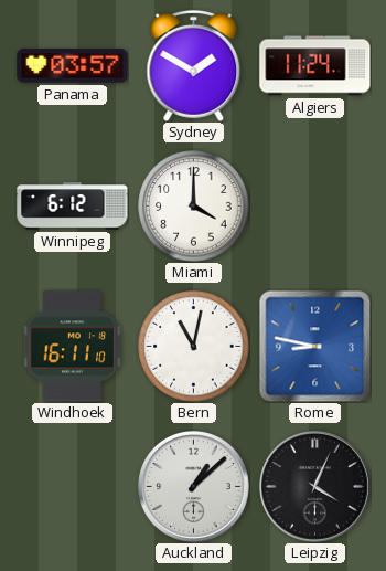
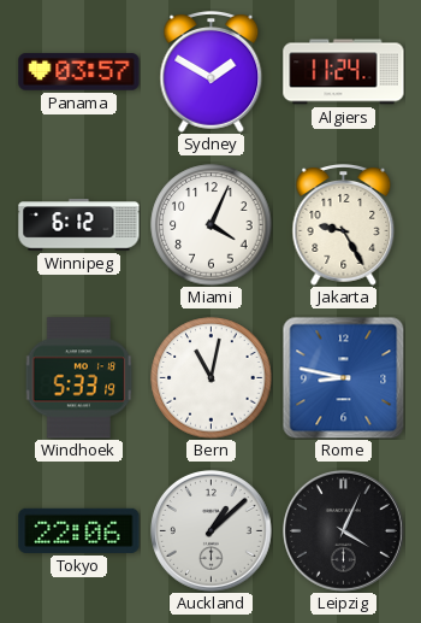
Miami: 4:00 -> 4:04
Jakarta: none -> 9:25
Windhoek: 16:11 -> 5:33
Tokyo: none -> 22:06
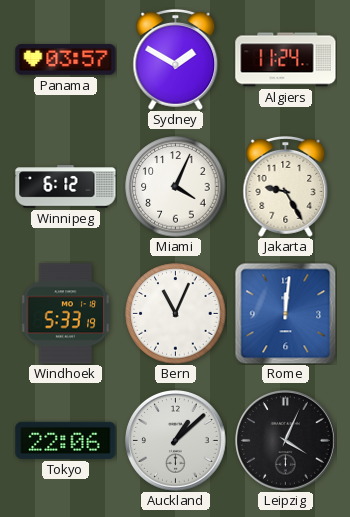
Bern: 11:02 -> 11:04
Rome: 8:47 -> 12:01
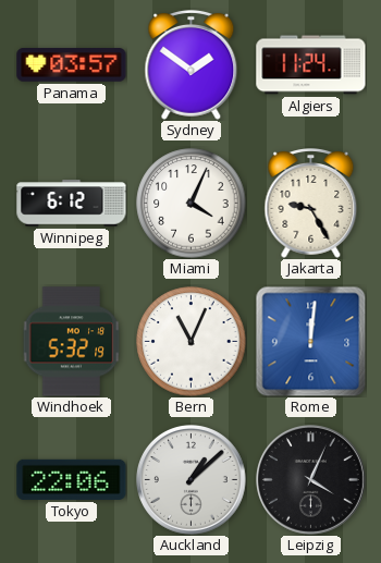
Sydney: 1:50 -> 1:51
Windhoek: 5:33 -> 5:32
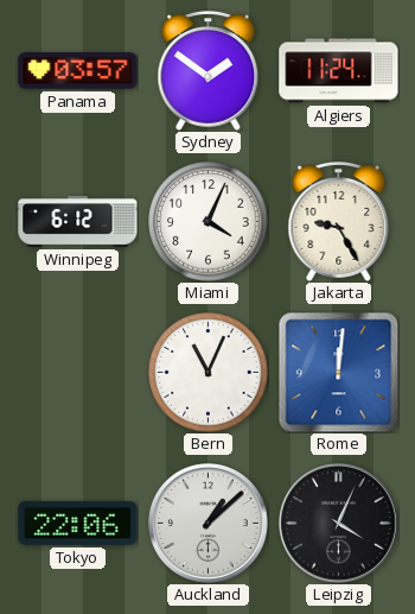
Windhoek: 5:32 -> none
